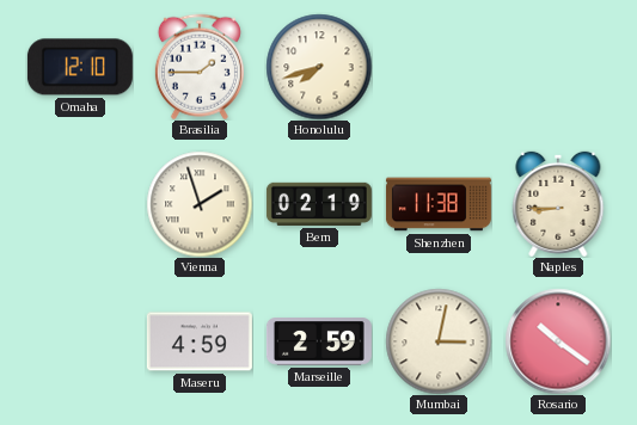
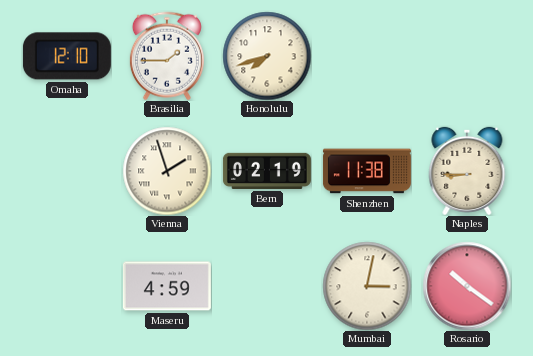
Marseille: 2:59 -> none
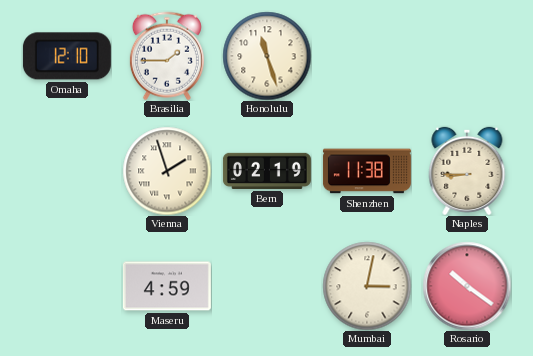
Honolulu: 7:42 -> 11:27
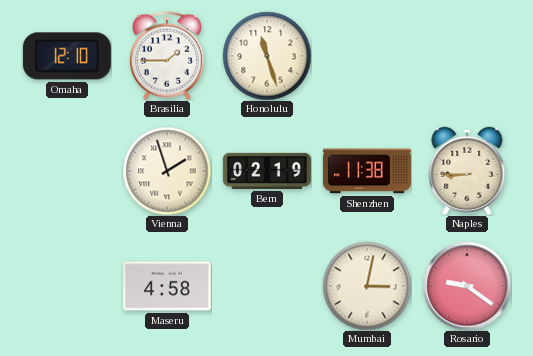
Maseru: 4:59 -> 4:58
Rosario: 10:21 -> 9:21
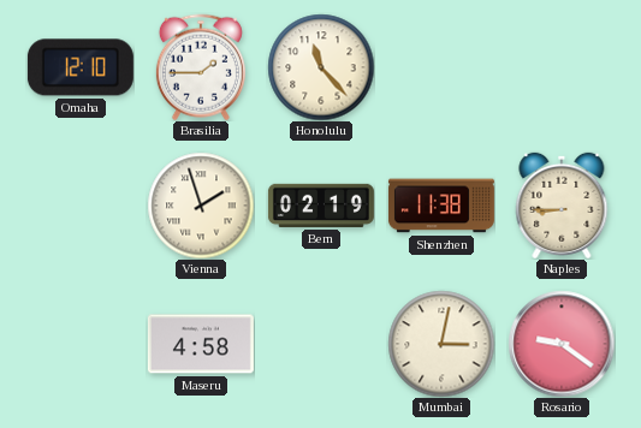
Honolulu: 11:27 -> 11:23
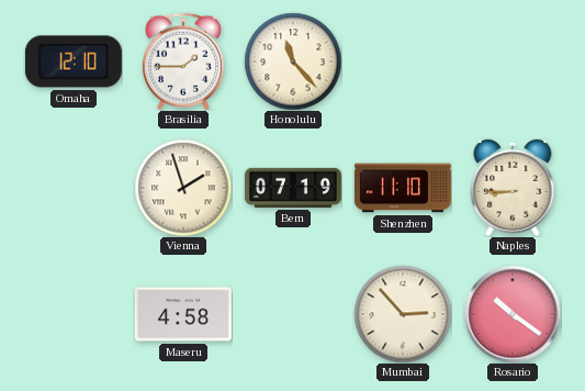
Bern: 02:19 -> 07:19
Shenzhen: 11:38 -> 11:10
Mumbai: 3:02 -> 2:53
Rosario: 9:21 -> 10:21
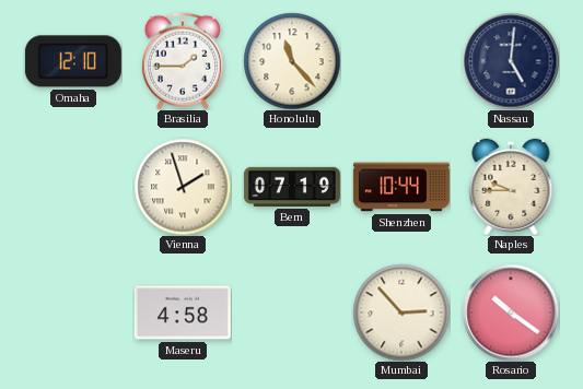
Nassau: none -> 5:01
Shenzhen: 11:10 -> 10:44
Naples: 8:45 -> 9:45
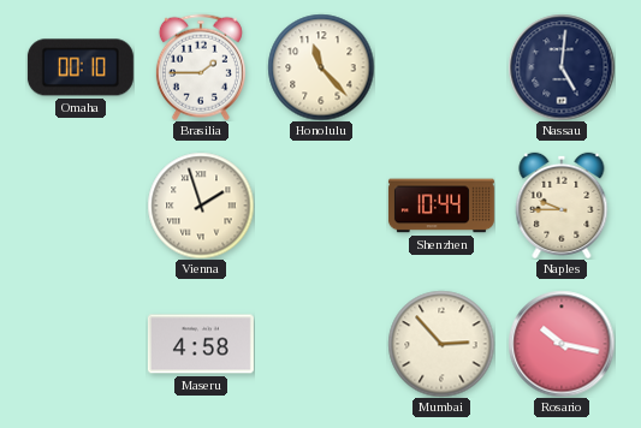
Omaha: 12:10 -> 00:10
Bern: 07:19 -> none
Rosario: 10:21 -> 10:17
